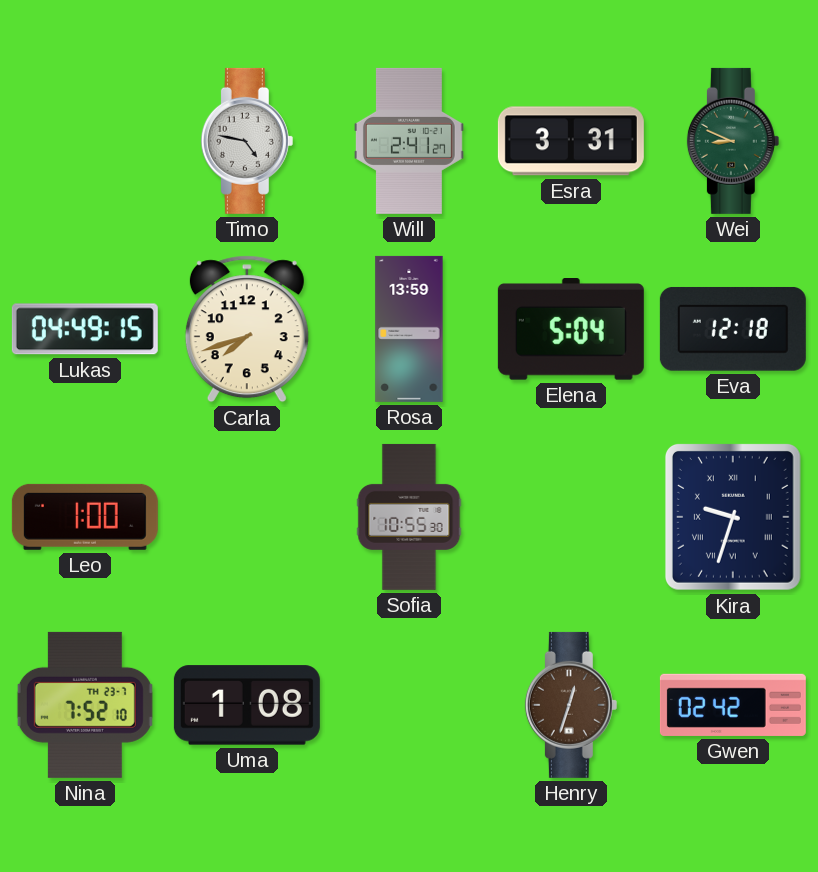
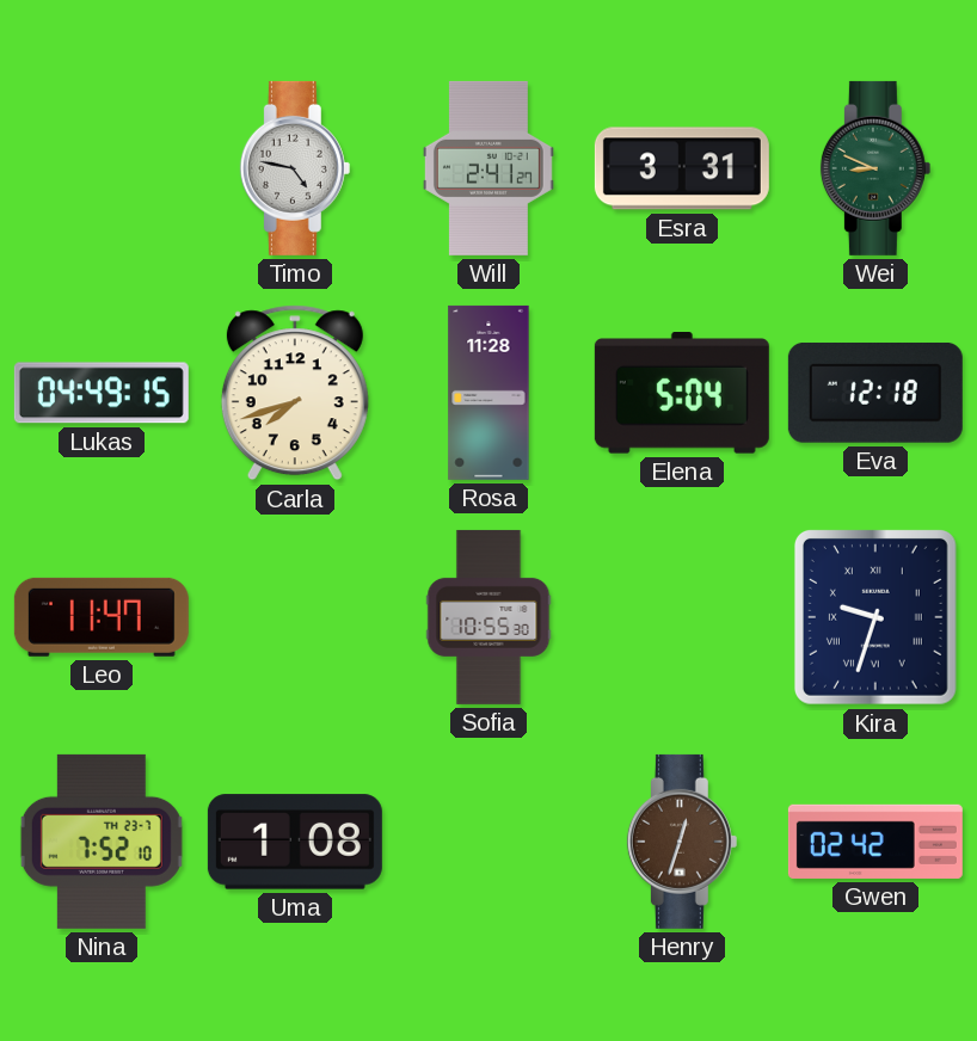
Rosa: 13:59 -> 11:28
Leo: 1:00 -> 11:47
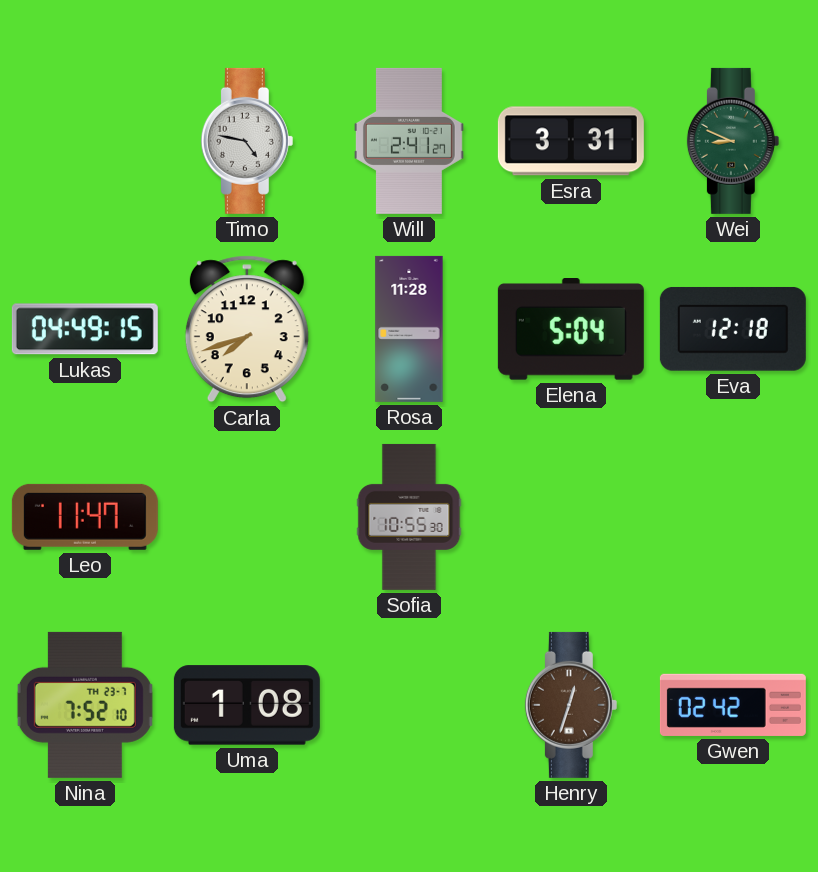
Kira: 9:33 -> none
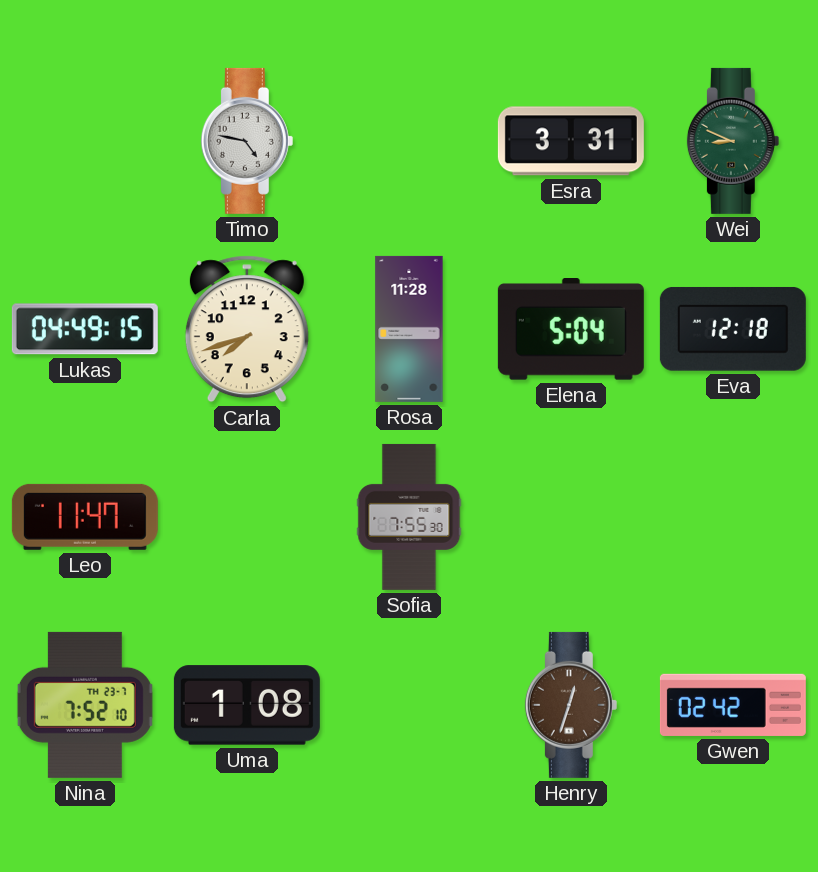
Will: 2:41 -> none
Sofia: 10:55 -> 7:55
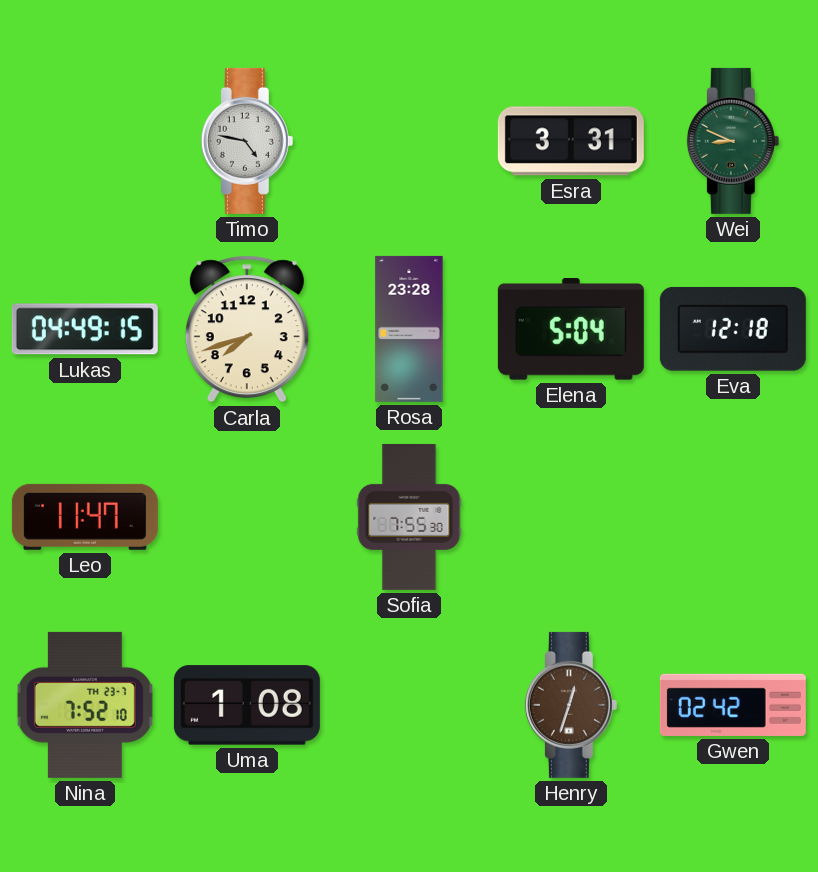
Rosa: 11:28 -> 23:28
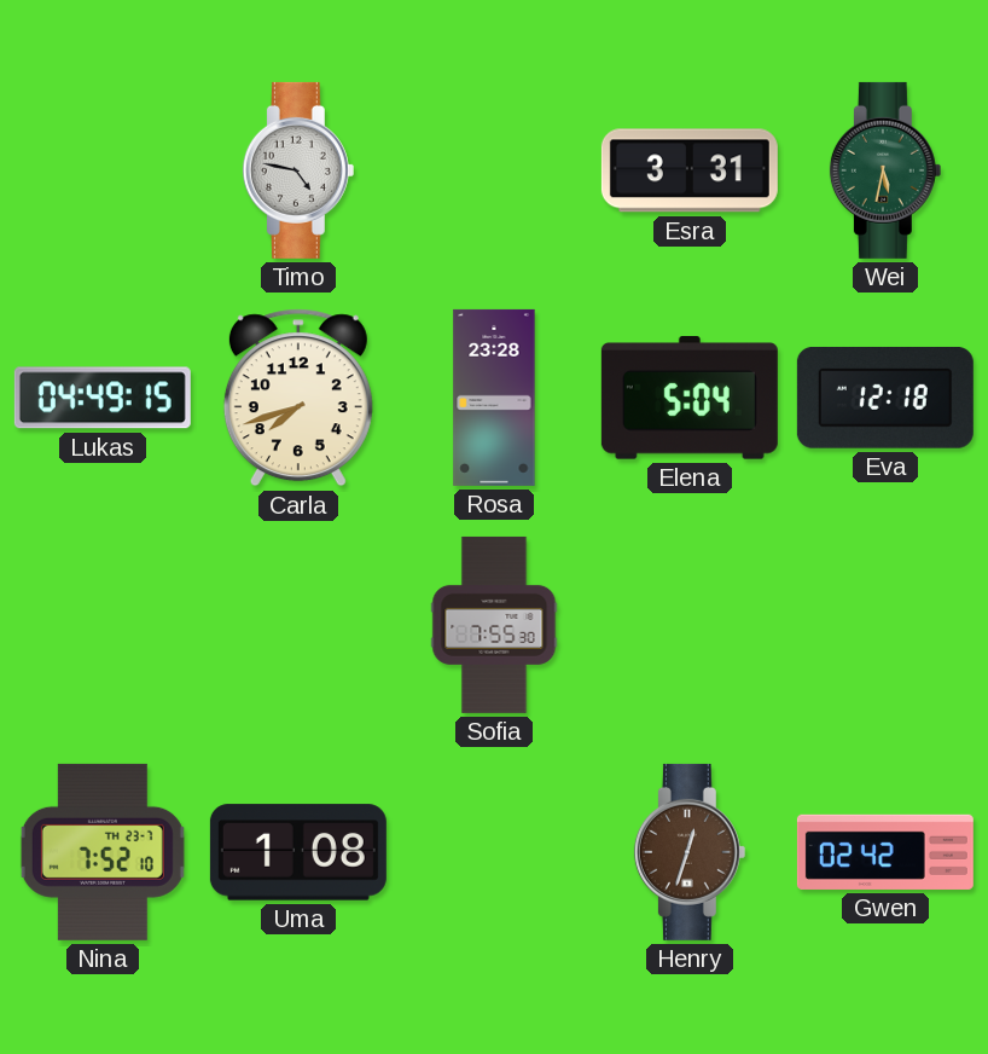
Wei: 8:49 -> 5:32
Leo: 11:47 -> none
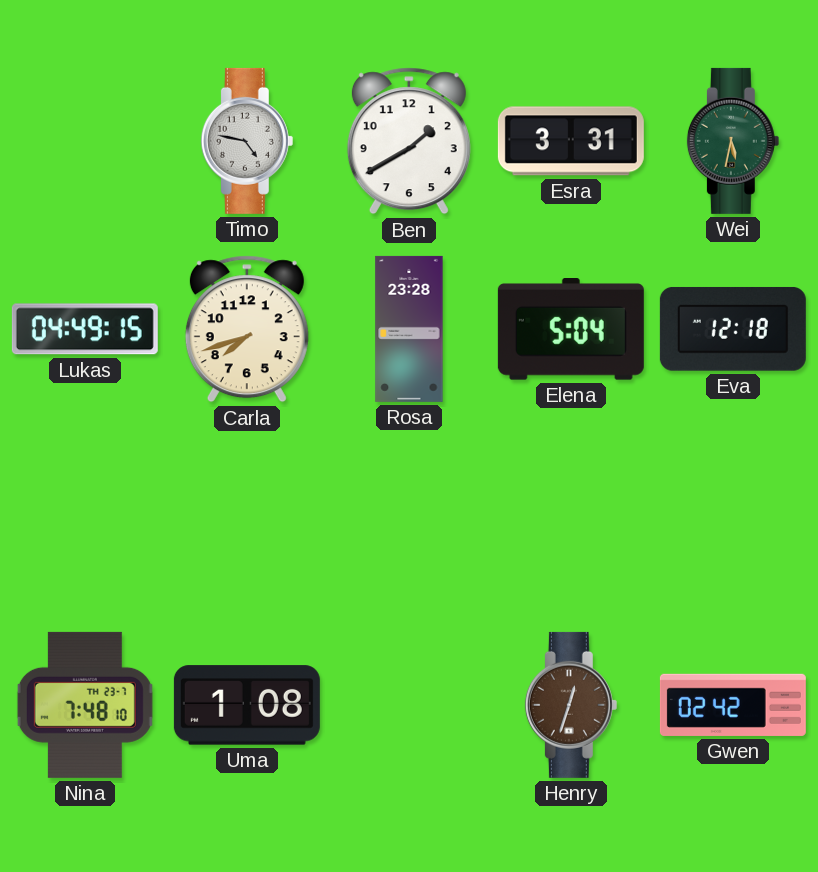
Ben: none -> 1:40
Sofia: 7:55 -> none
Nina: 7:52 -> 7:48
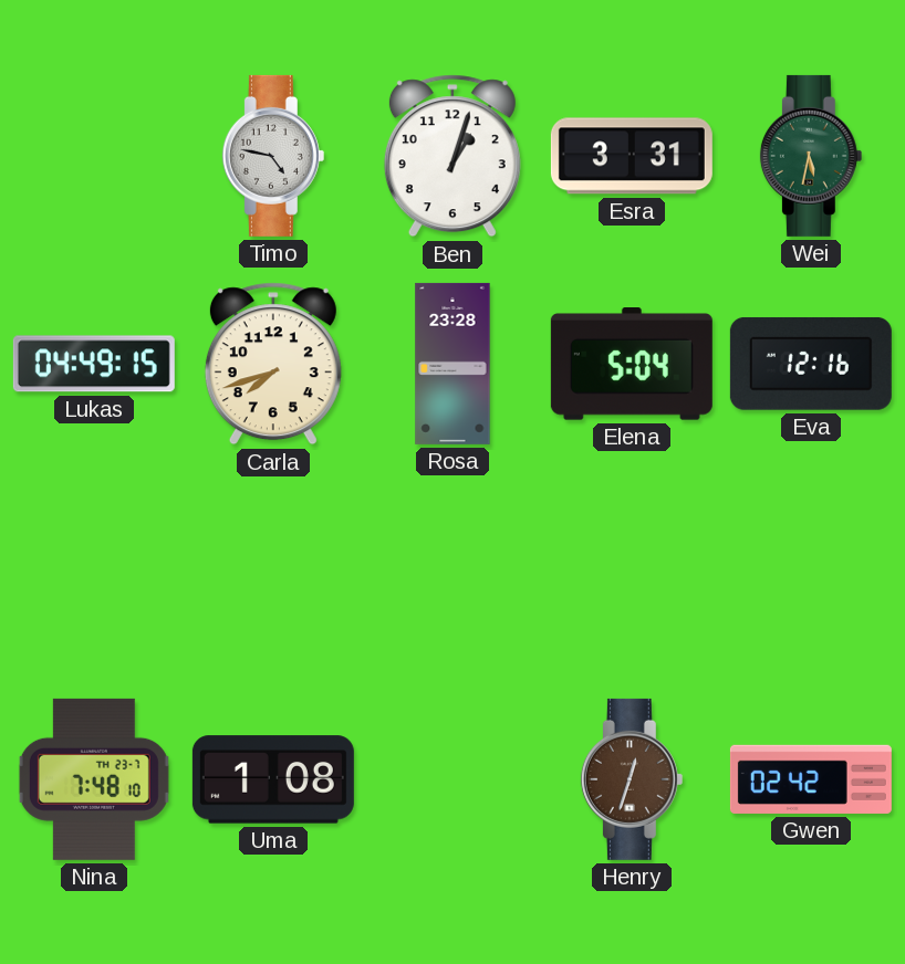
Ben: 1:40 -> 1:03
Eva: 12:18 -> 12:16
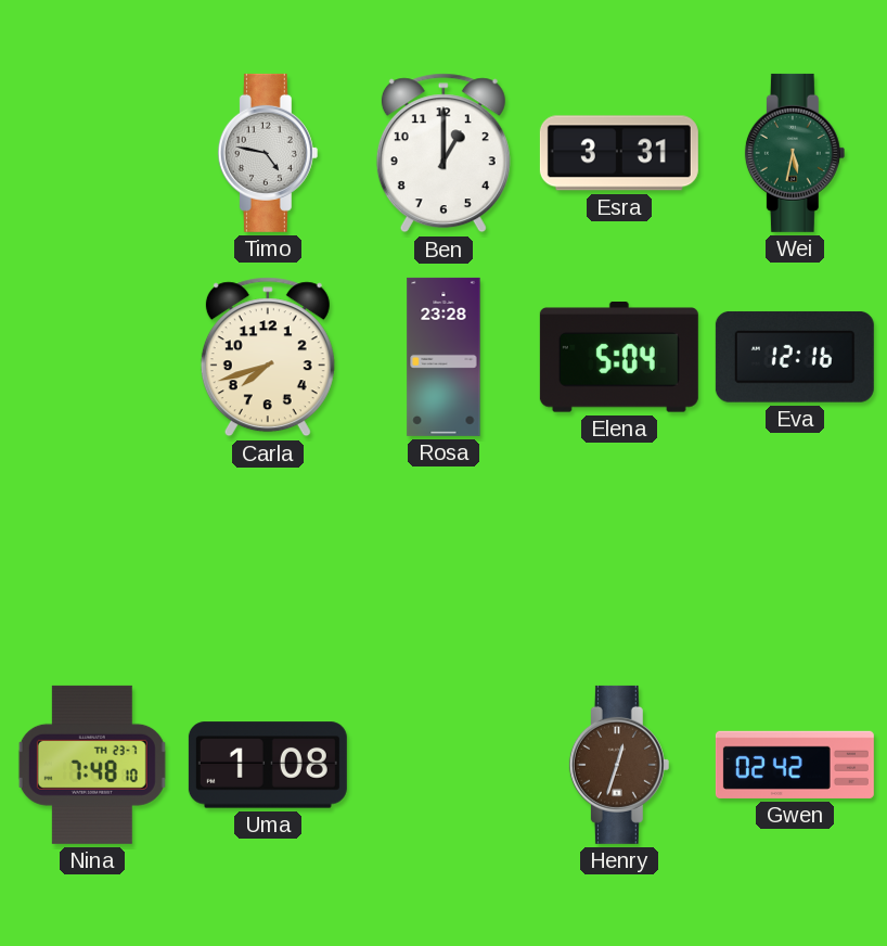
Ben: 1:03 -> 1:00
Lukas: 04:49 -> none
